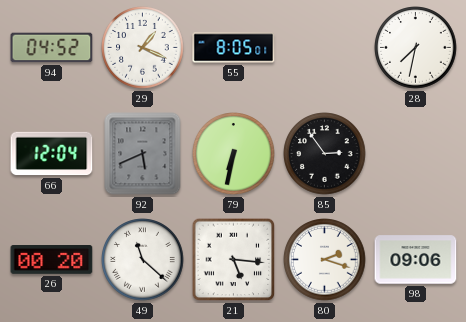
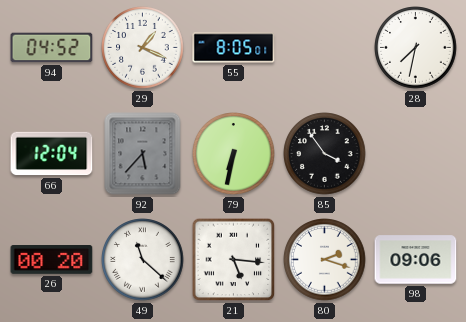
92: 5:41 -> 5:37
85: 2:54 -> 3:54
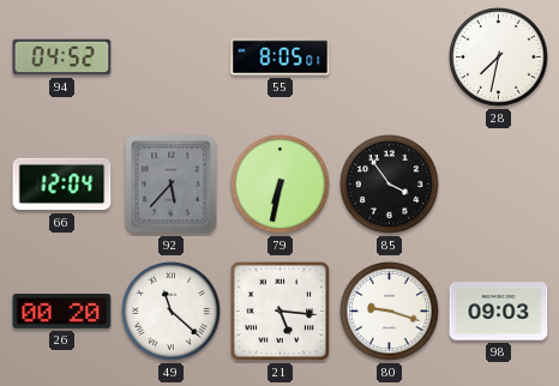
29: 1:19 -> none
80: 2:18 -> 9:18
98: 09:06 -> 09:03
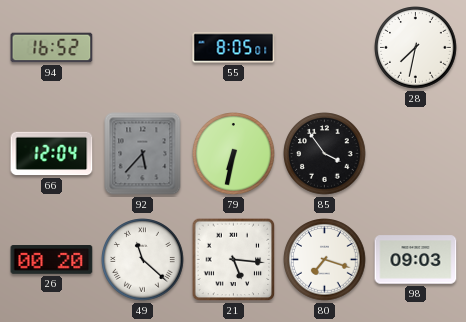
94: 04:52 -> 16:52
80: 9:18 -> 7:18
